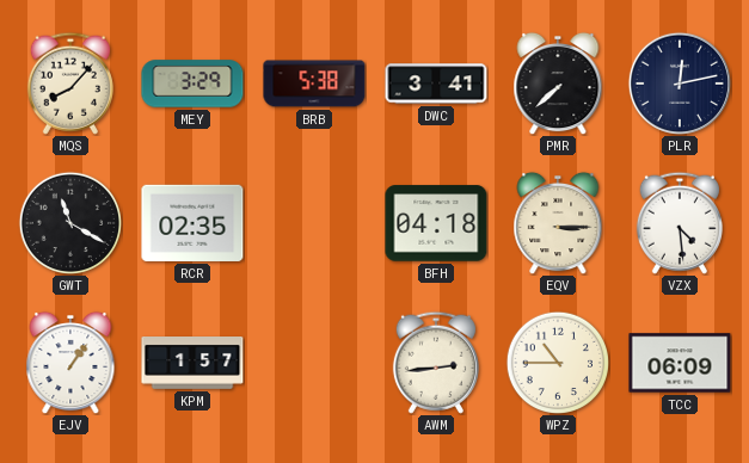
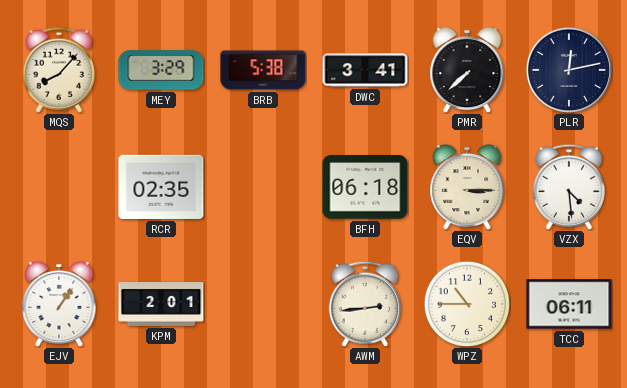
GWT: 11:20 -> none
BFH: 04:18 -> 06:18
KPM: 1:57 -> 2:01
TCC: 06:09 -> 06:11
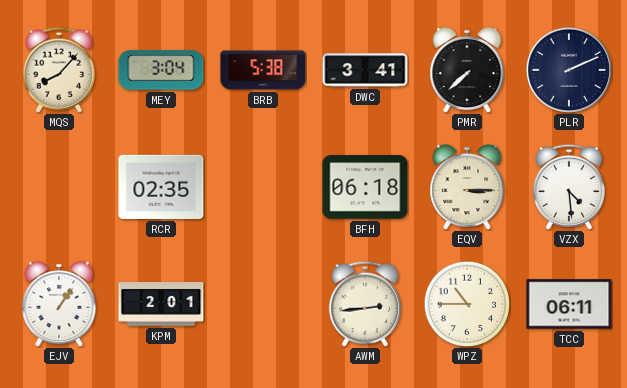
MEY: 3:29 -> 3:04
PLR: 12:13 -> 2:11
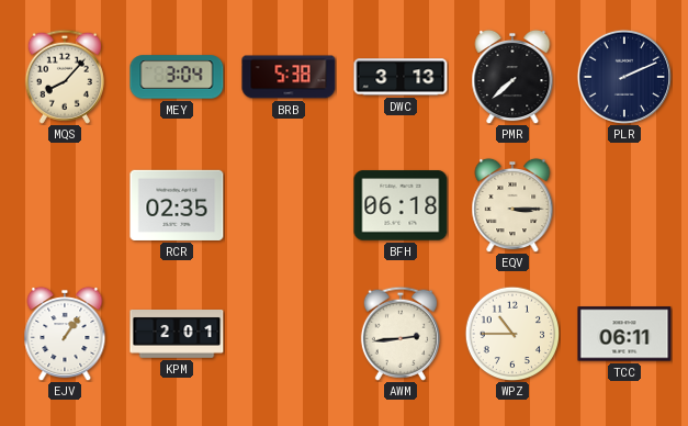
DWC: 3:41 -> 3:13
VZX: 4:29 -> none
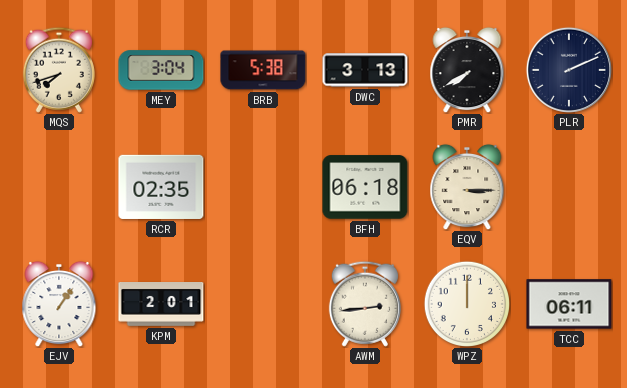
MQS: 8:07 -> 7:42
PMR: 7:38 -> 7:40
WPZ: 10:45 -> 12:00
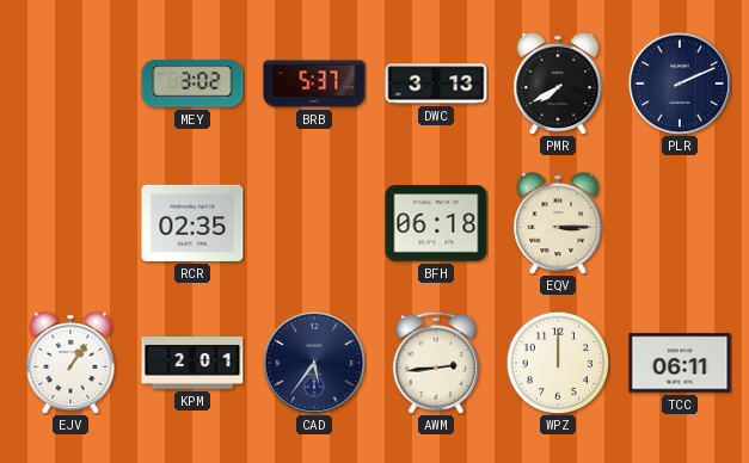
MQS: 7:42 -> none
MEY: 3:04 -> 3:02
BRB: 5:38 -> 5:37
CAD: none -> 5:36
